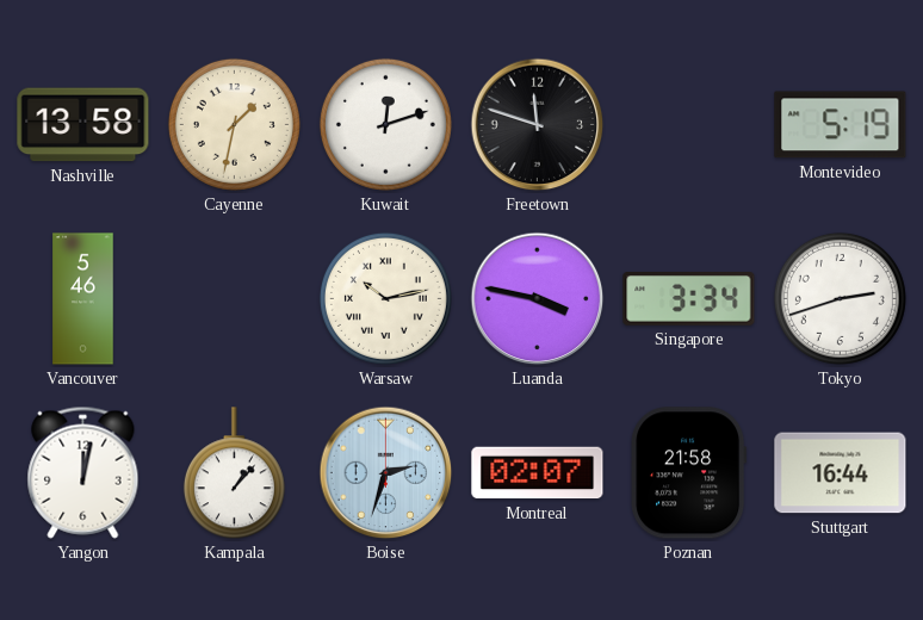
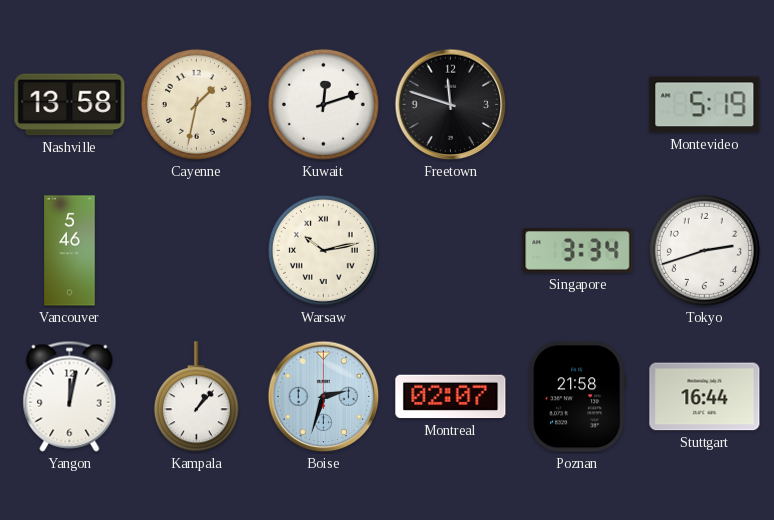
Luanda: 3:47 -> none
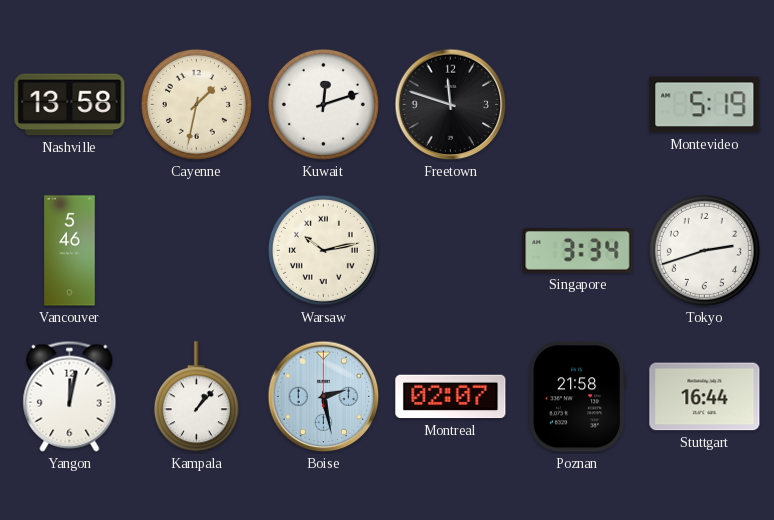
Boise: 2:33 -> 2:28
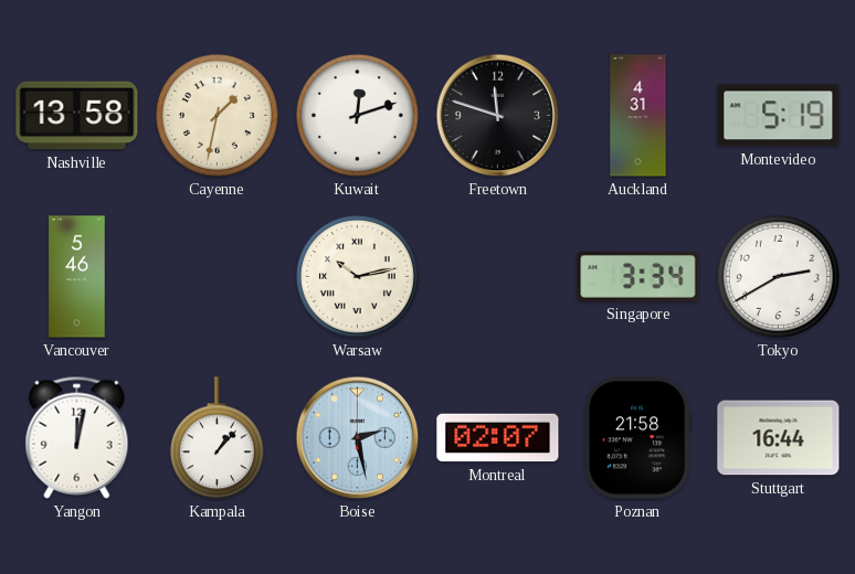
Auckland: none -> 4:31
Tokyo: 2:42 -> 2:40
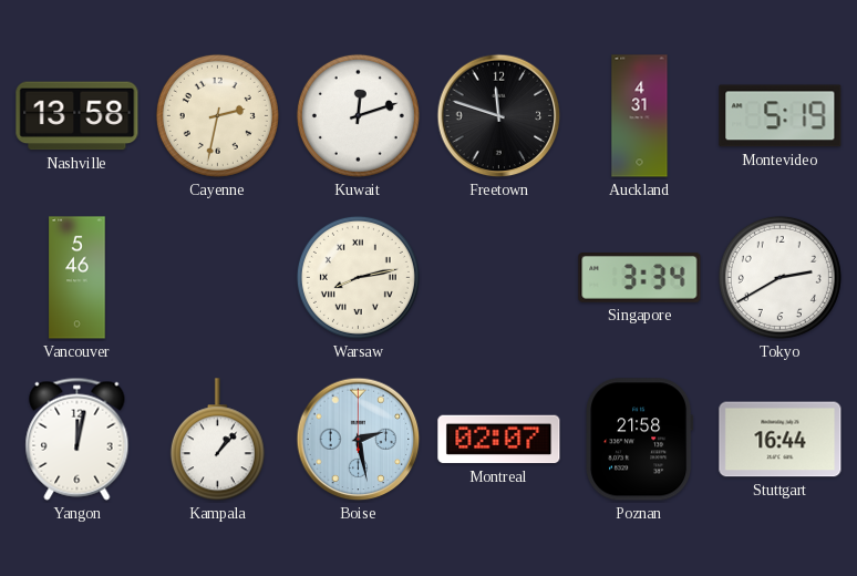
Cayenne: 1:32 -> 2:32
Warsaw: 10:13 -> 8:13
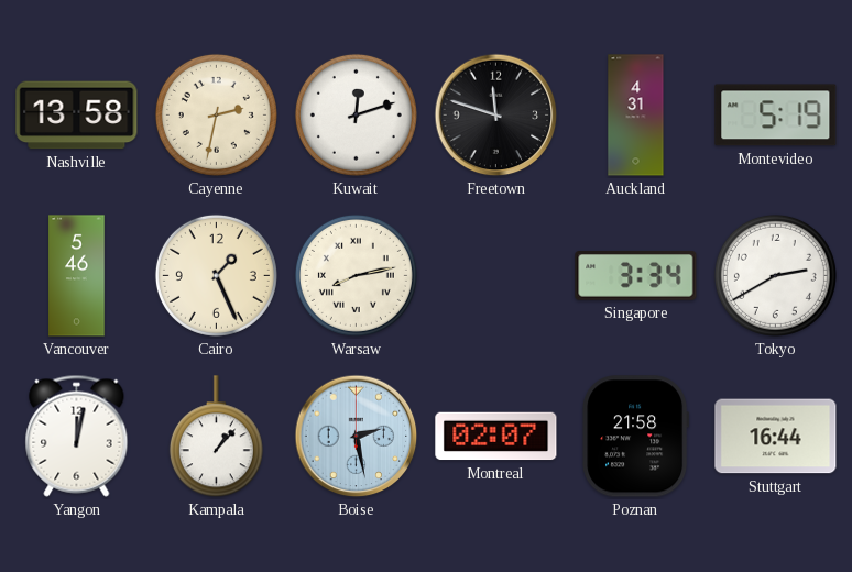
Cairo: none -> 1:26
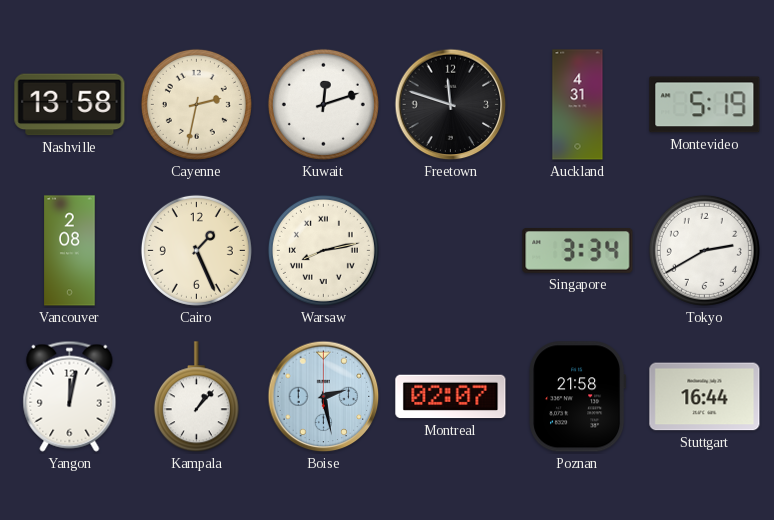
Vancouver: 5:46 -> 2:08
